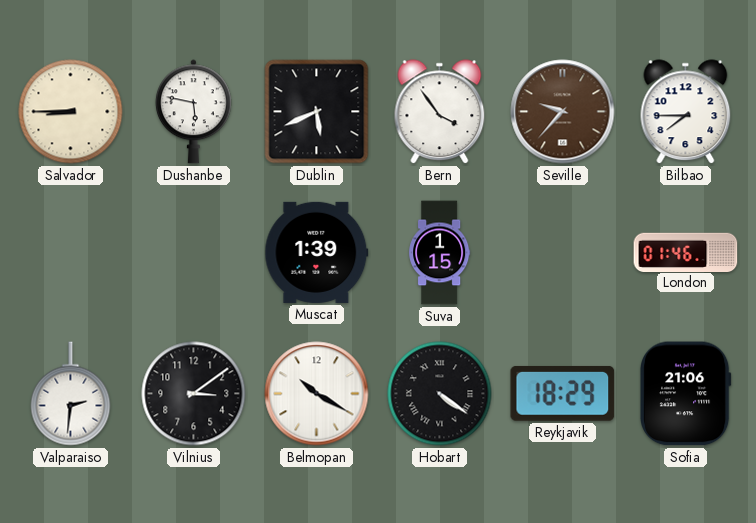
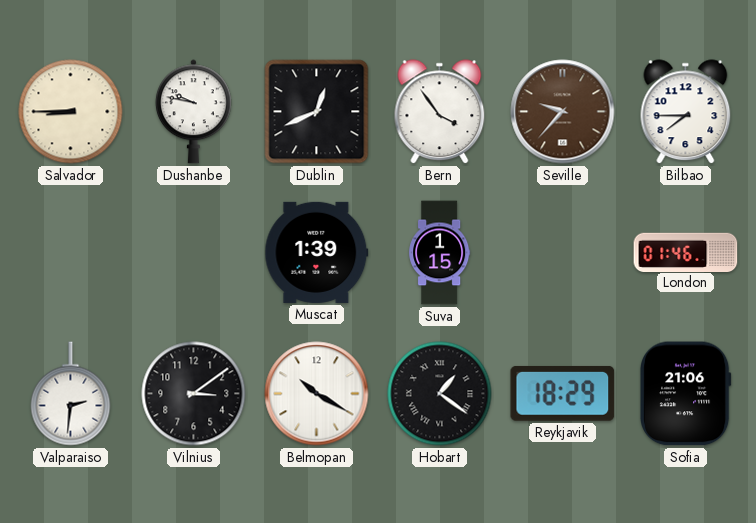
Dushanbe: 5:47 -> 9:47
Dublin: 5:41 -> 12:41
Hobart: 4:21 -> 1:21
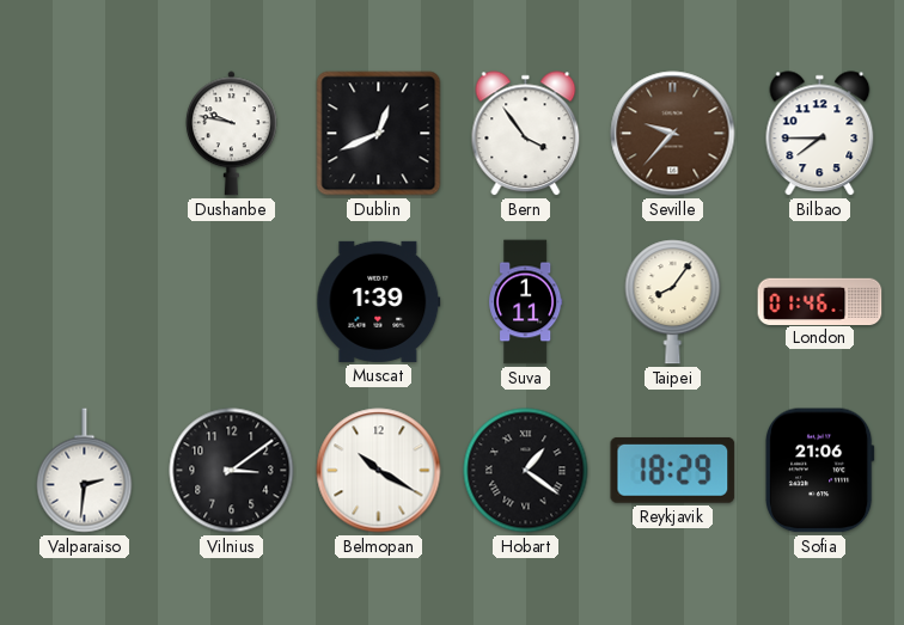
Salvador: 8:45 -> none
Suva: 1:15 -> 1:11
Taipei: none -> 8:06
